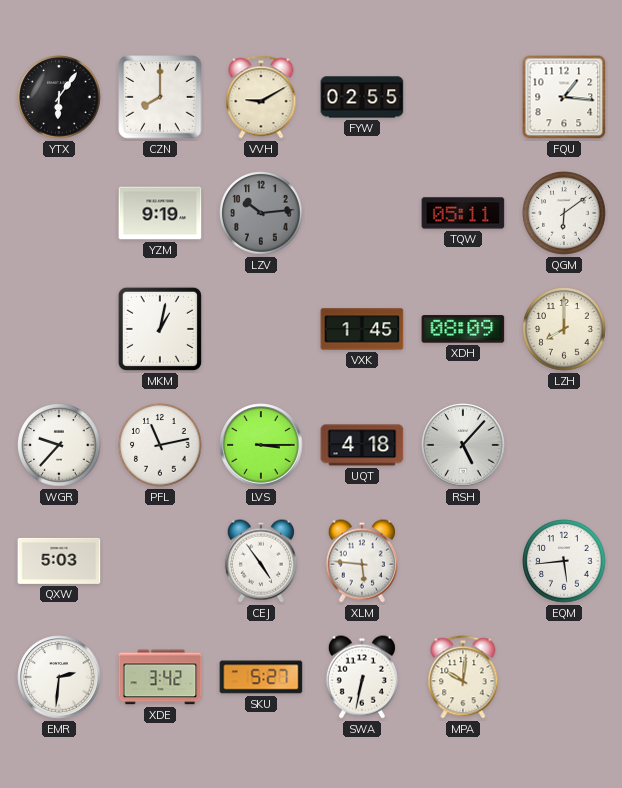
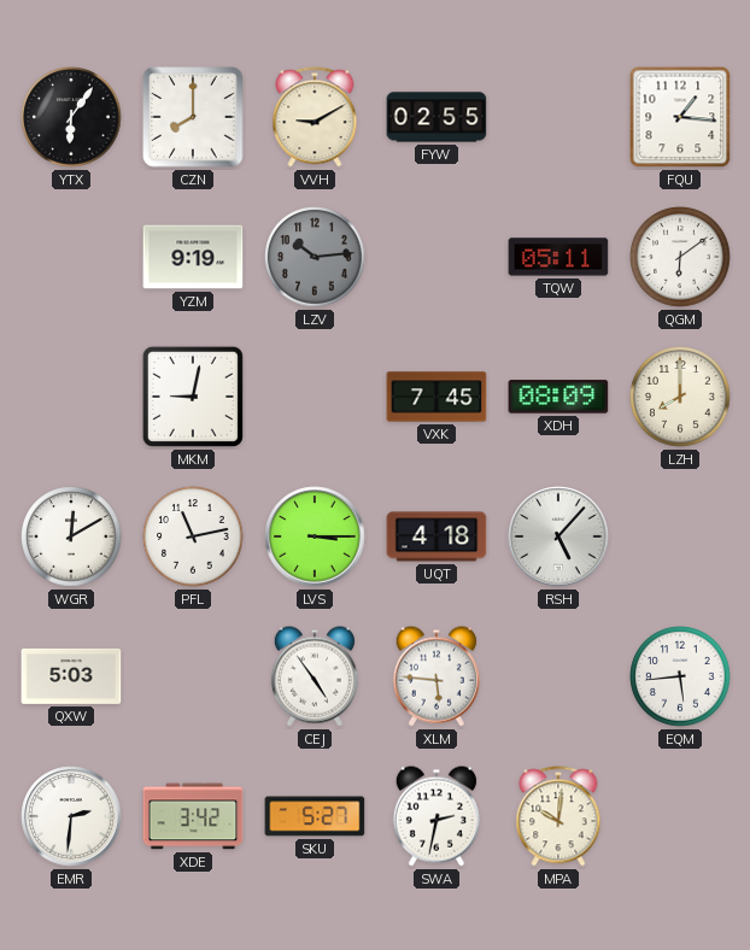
MKM: 1:02 -> 9:02
VXK: 1:45 -> 7:45
WGR: 9:37 -> 12:10
SWA: 6:32 -> 2:32
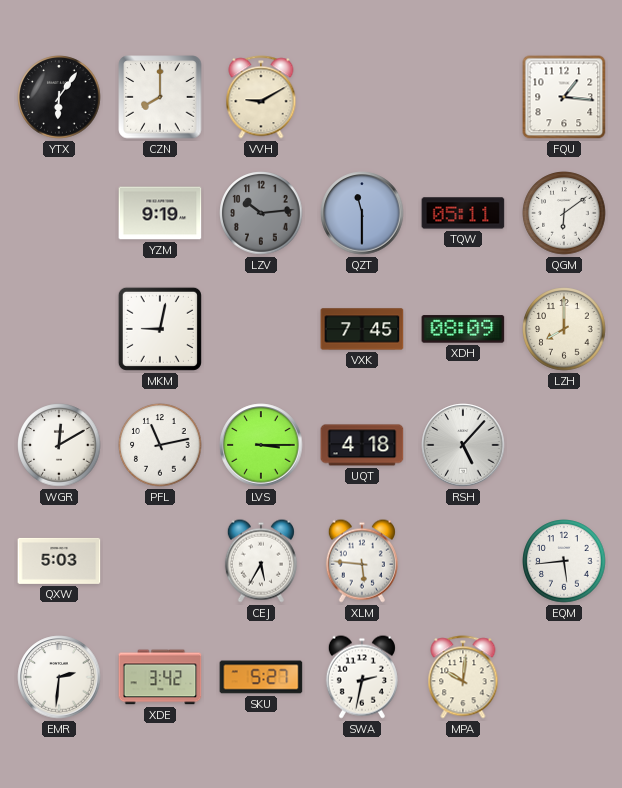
FYW: 02:55 -> none
QZT: none -> 11:30
CEJ: 4:54 -> 5:35
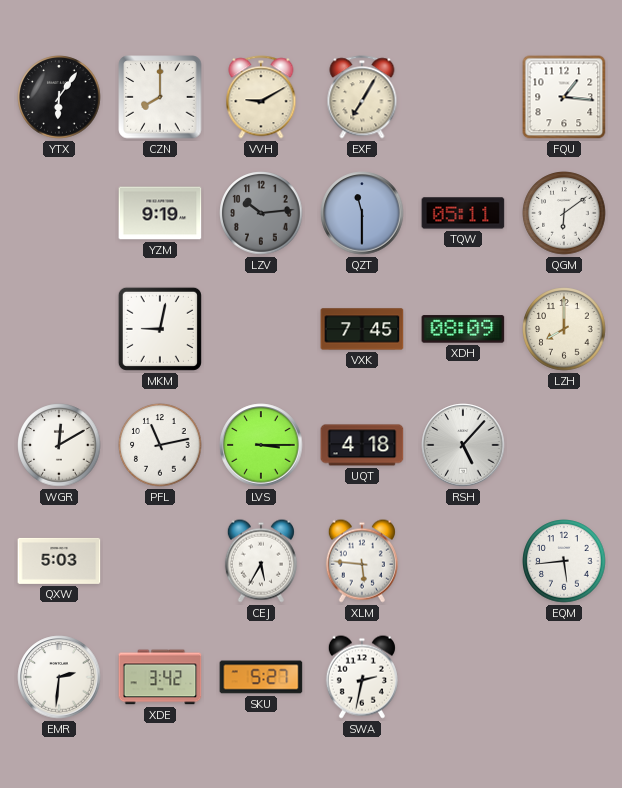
EXF: none -> 7:05
MPA: 10:01 -> none
